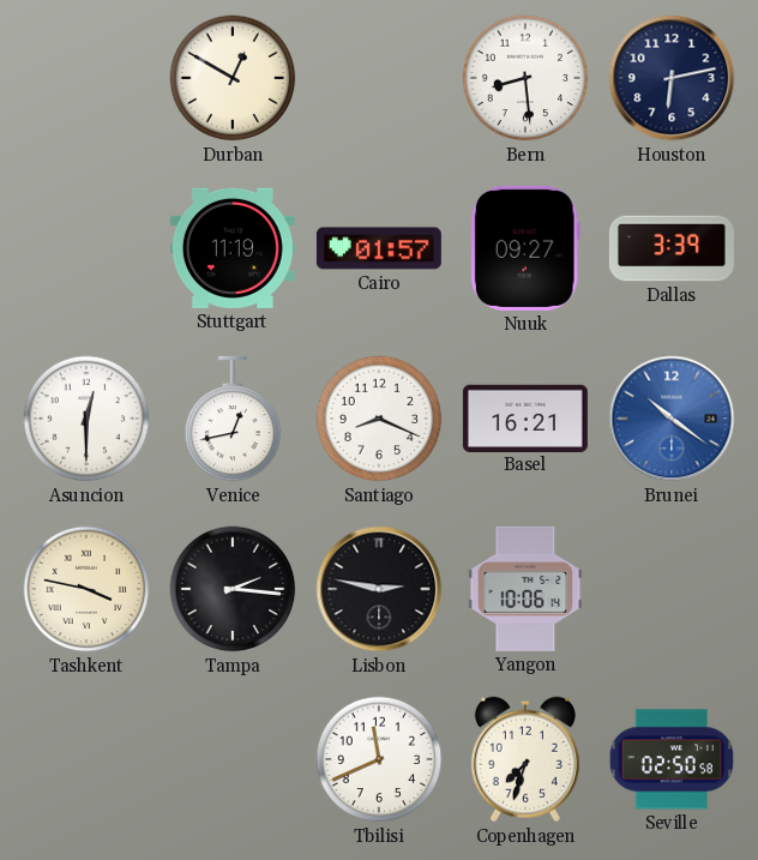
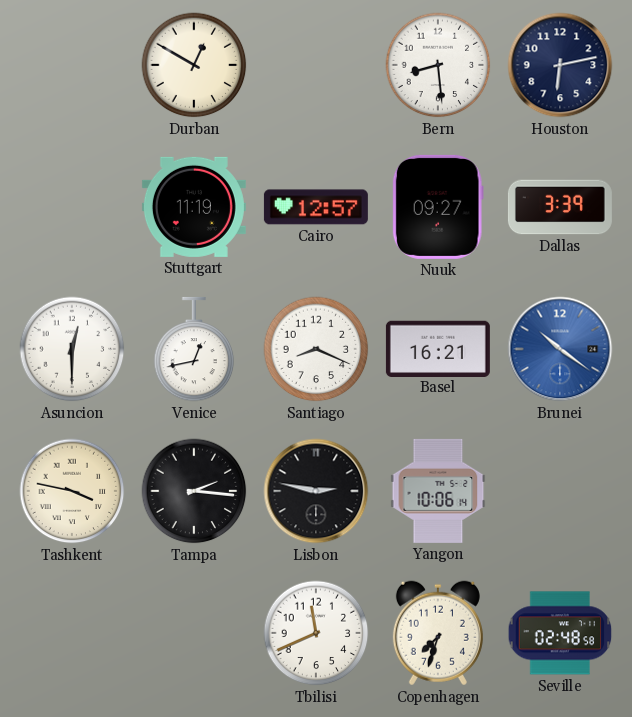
Cairo: 01:57 -> 12:57
Seville: 02:50 -> 02:48
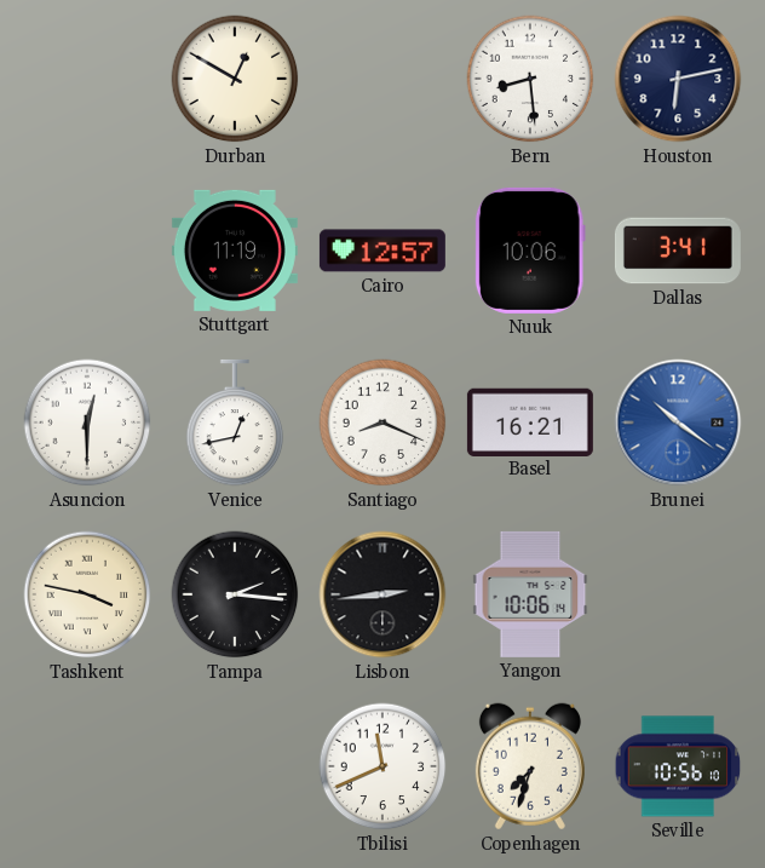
Nuuk: 09:27 -> 10:06
Dallas: 3:39 -> 3:41
Lisbon: 2:47 -> 2:44
Seville: 02:48 -> 10:56
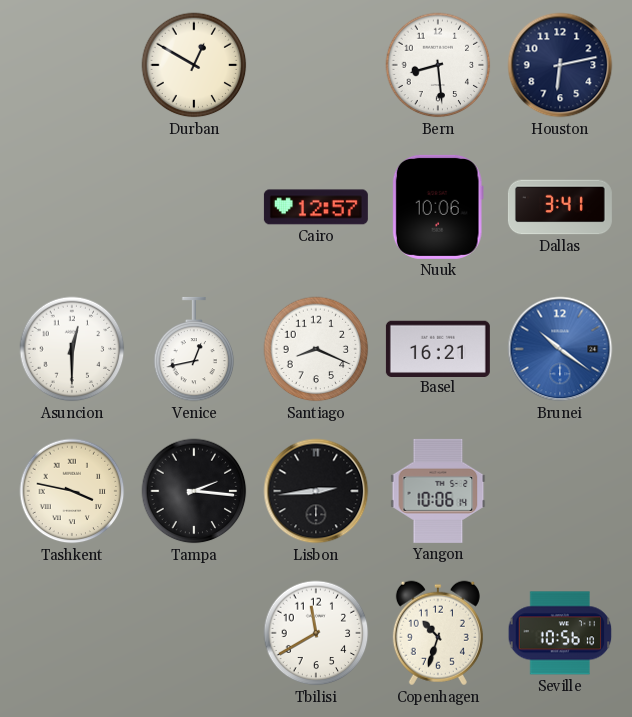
Stuttgart: 11:19 -> none
Tbilisi: 11:41 -> 11:40
Copenhagen: 7:33 -> 10:33
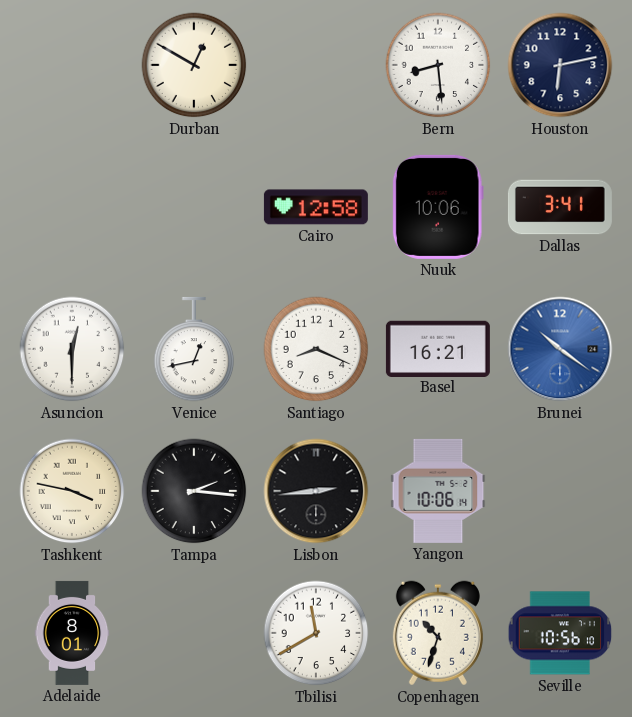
Cairo: 12:57 -> 12:58
Adelaide: none -> 8:01
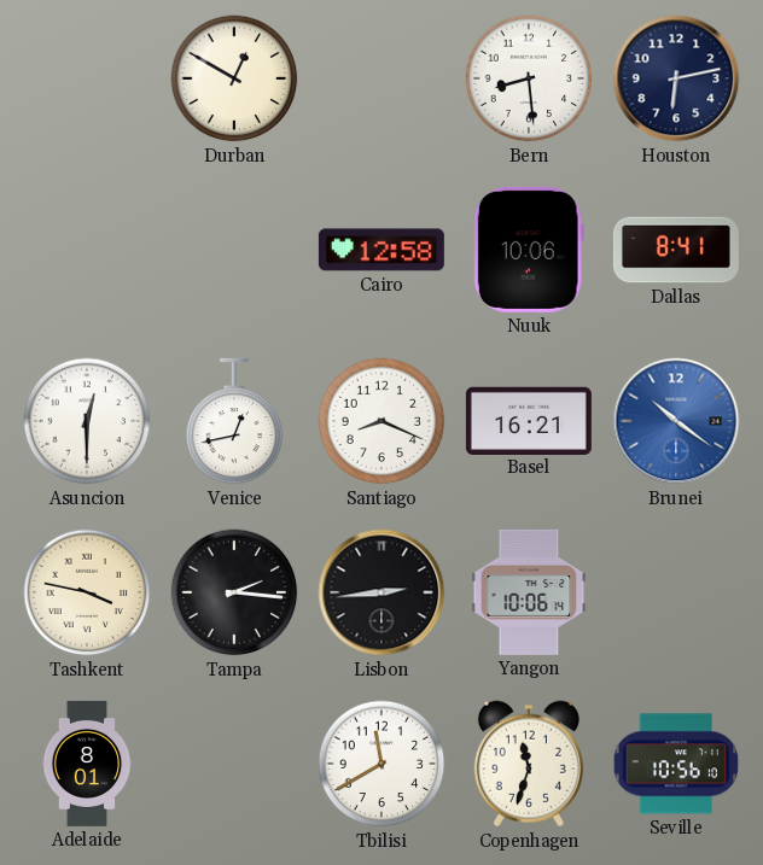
Dallas: 3:41 -> 8:41
Copenhagen: 10:33 -> 11:33
